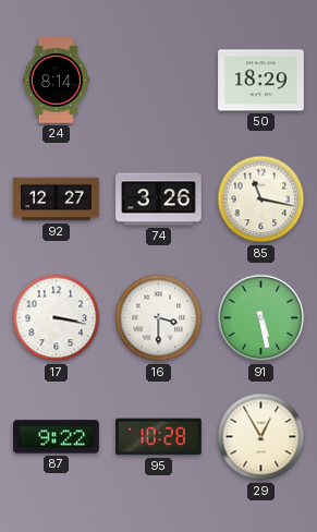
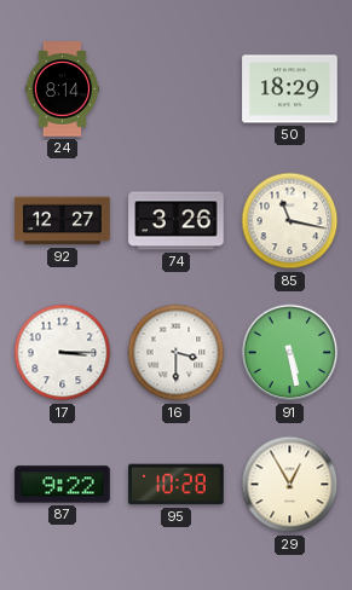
17: 3:17 -> 3:15
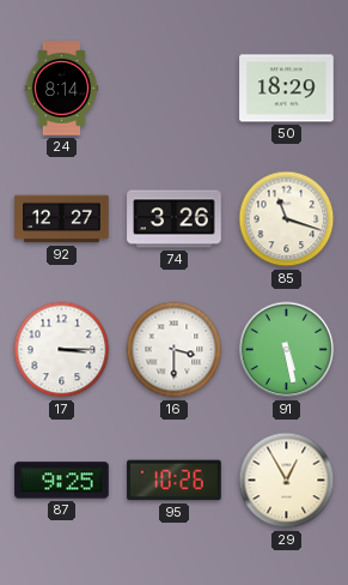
85: 11:17 -> 11:18
87: 9:22 -> 9:25
95: 10:28 -> 10:26
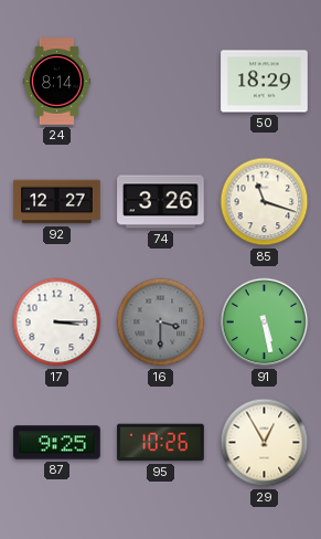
16 dial: white -> grey
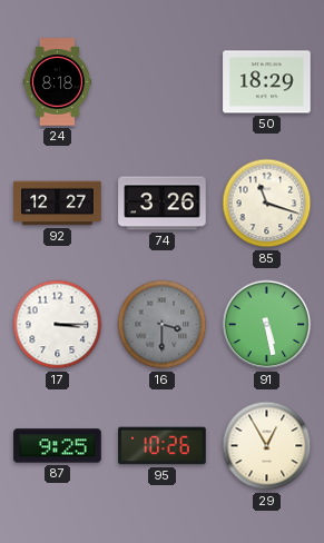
24: 8:14 -> 8:18
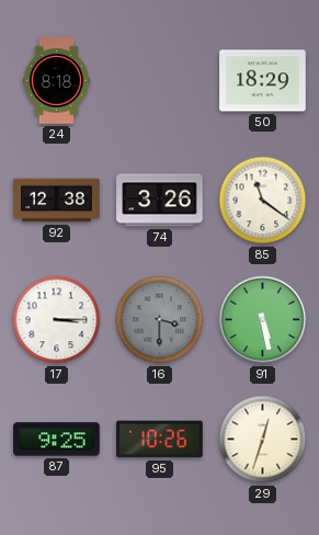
92: 12:27 -> 12:38
85: 11:18 -> 11:21
29: 12:55 -> 12:33
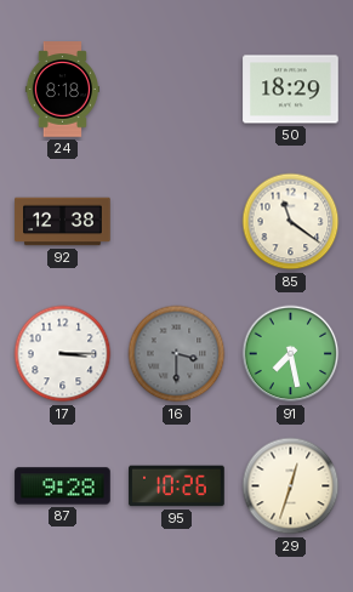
74: 3:26 -> none
91: 5:28 -> 7:28
87: 9:25 -> 9:28
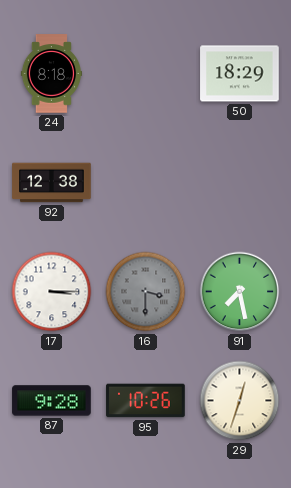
85: 11:21 -> none
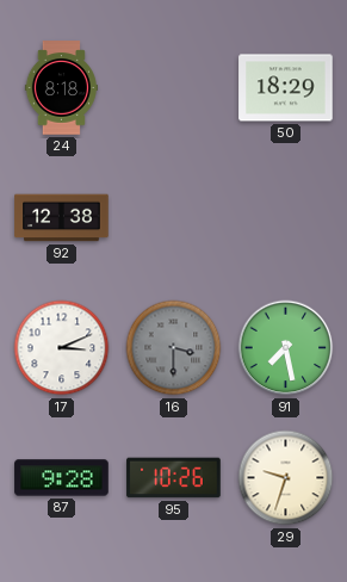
17: 3:15 -> 3:11
29: 12:33 -> 9:33
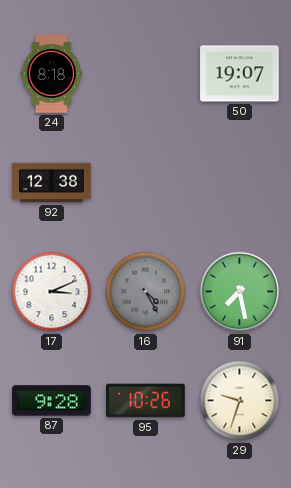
50: 18:29 -> 19:07
16: 3:30 -> 4:25
